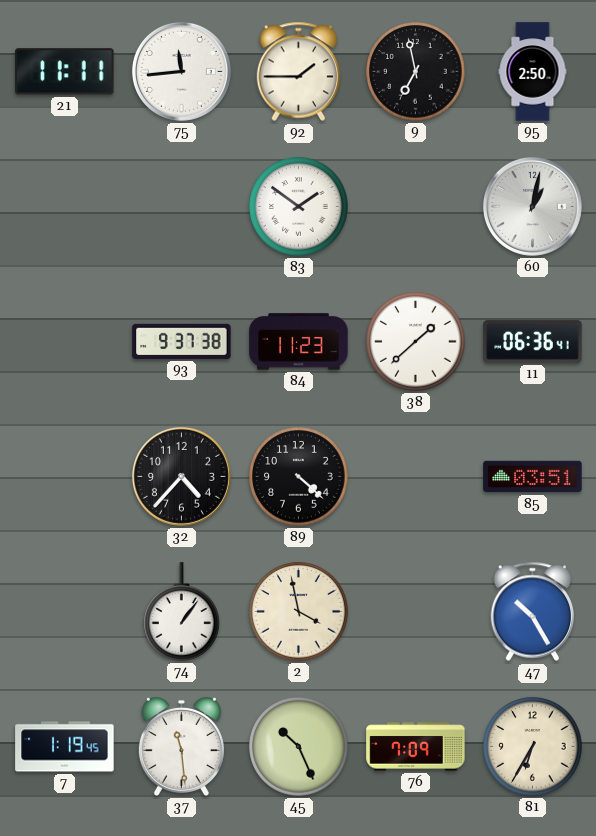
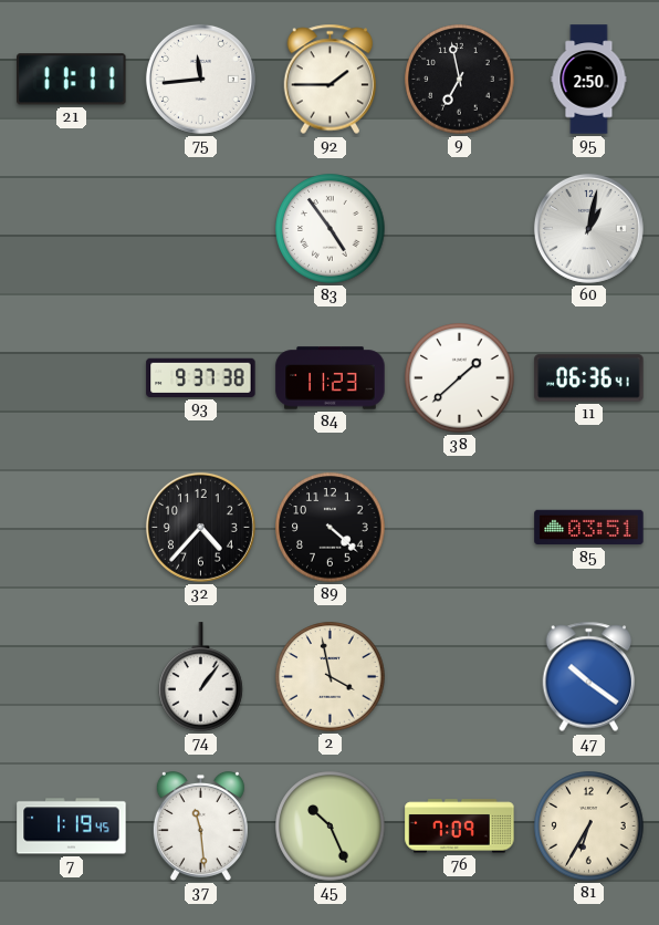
83: 1:51 -> 4:54
47: 10:25 -> 10:21
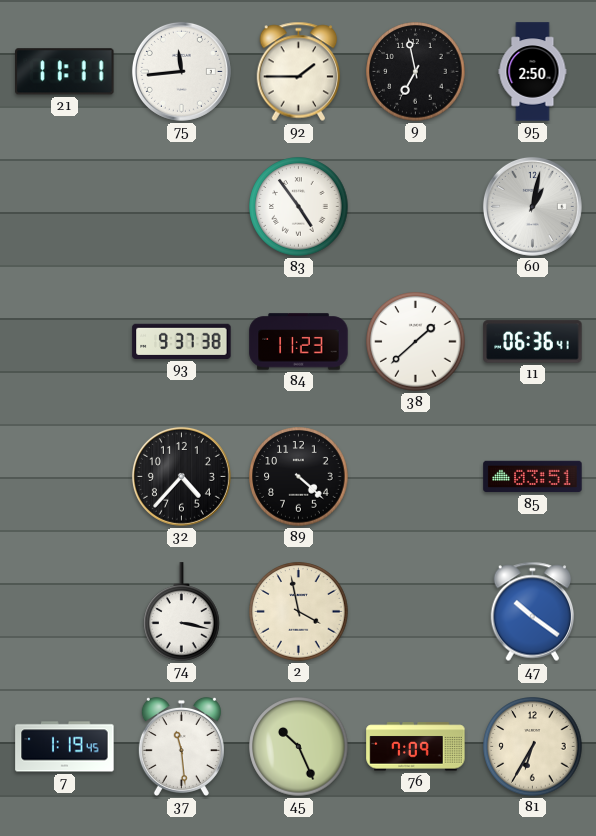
74: 1:06 -> 3:17
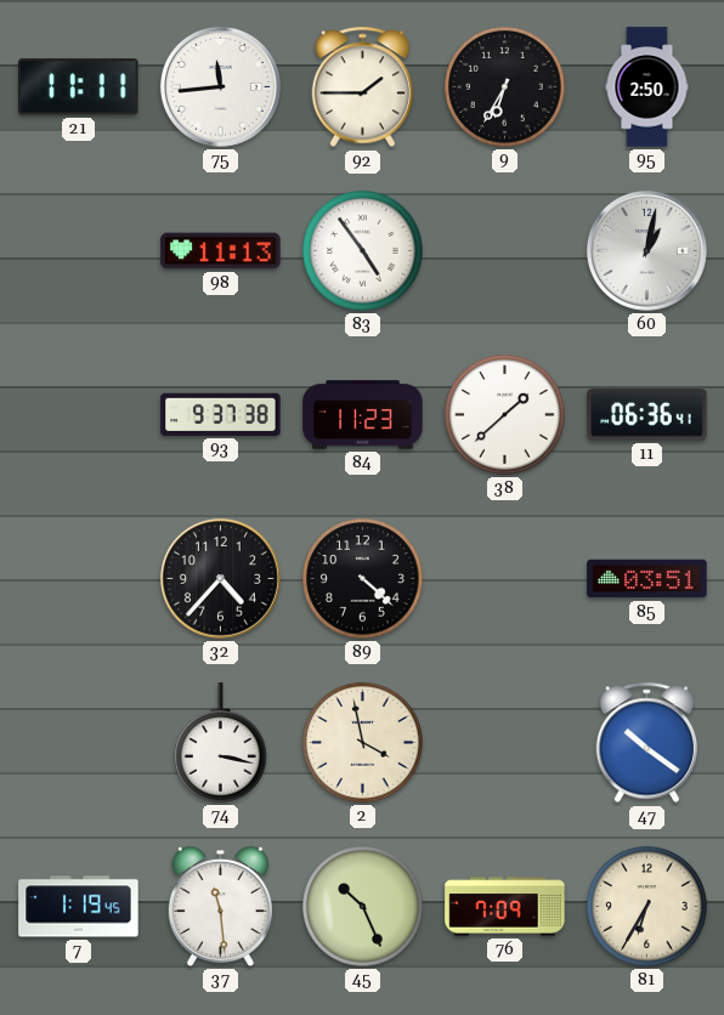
9: 6:58 -> 6:35
98: none -> 11:13
